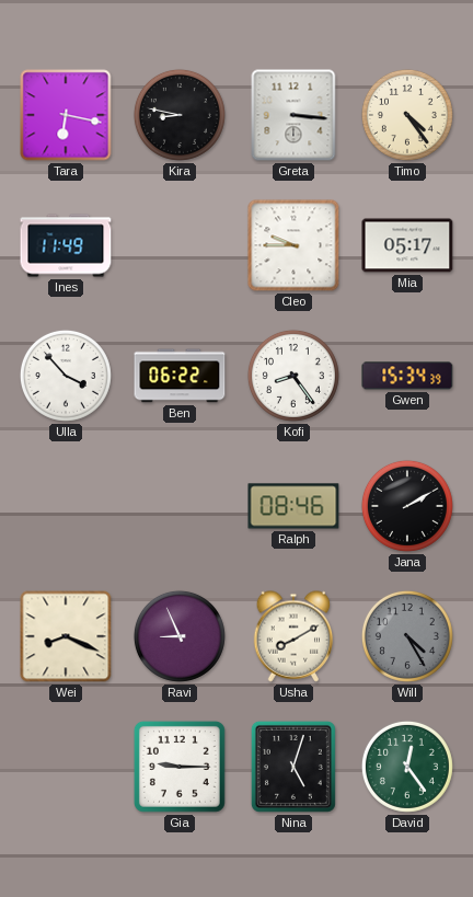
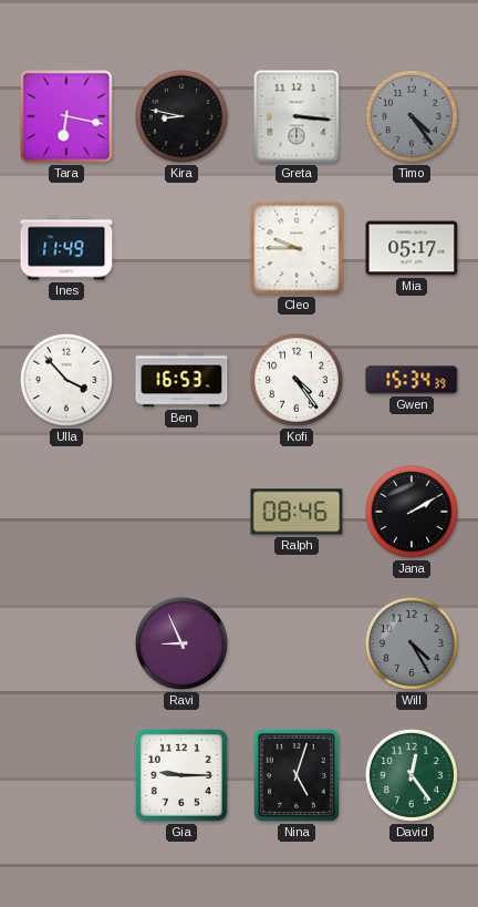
Timo dial: cream -> grey
Ben: 06:22 -> 16:53
Kofi: 8:24 -> 4:24
Wei: 8:19 -> none
Usha: 8:10 -> none
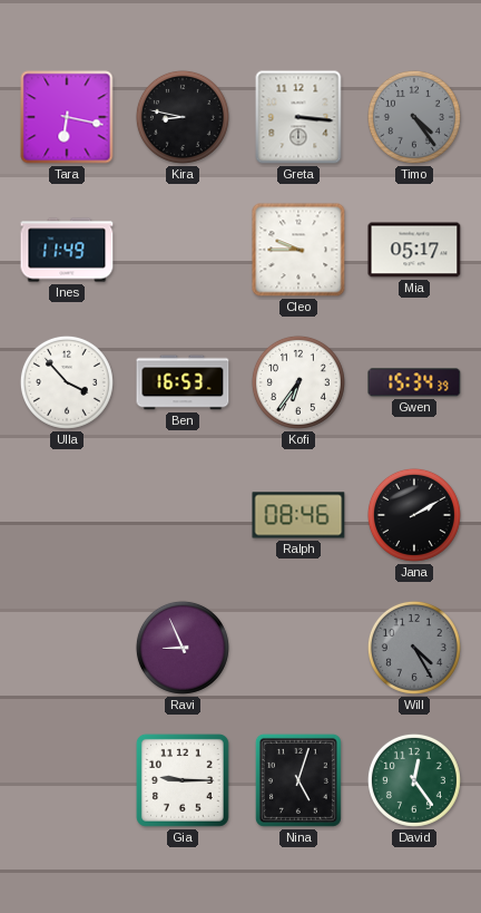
Kofi: 4:24 -> 6:36
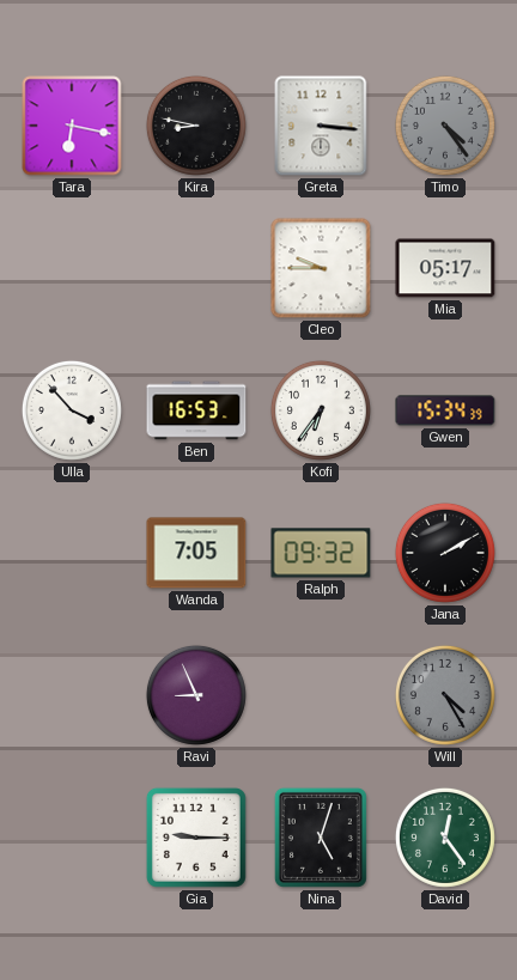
Ines: 11:49 -> none
Wanda: none -> 7:05
Ralph: 08:46 -> 09:32
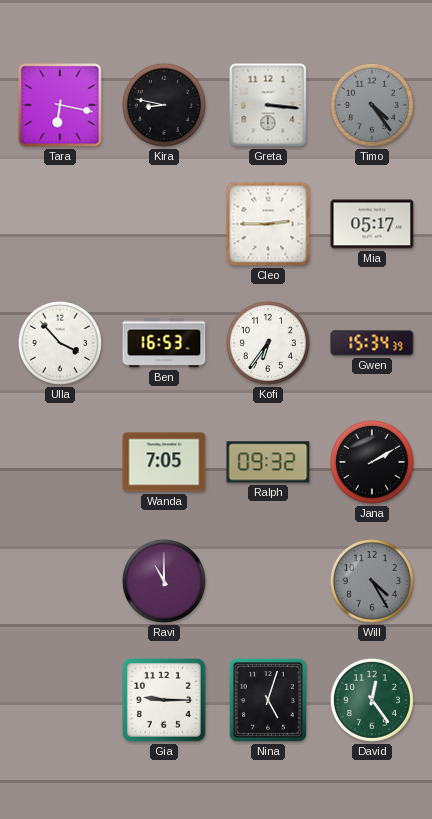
Cleo: 9:45 -> 2:45
Ravi: 8:56 -> 11:00
